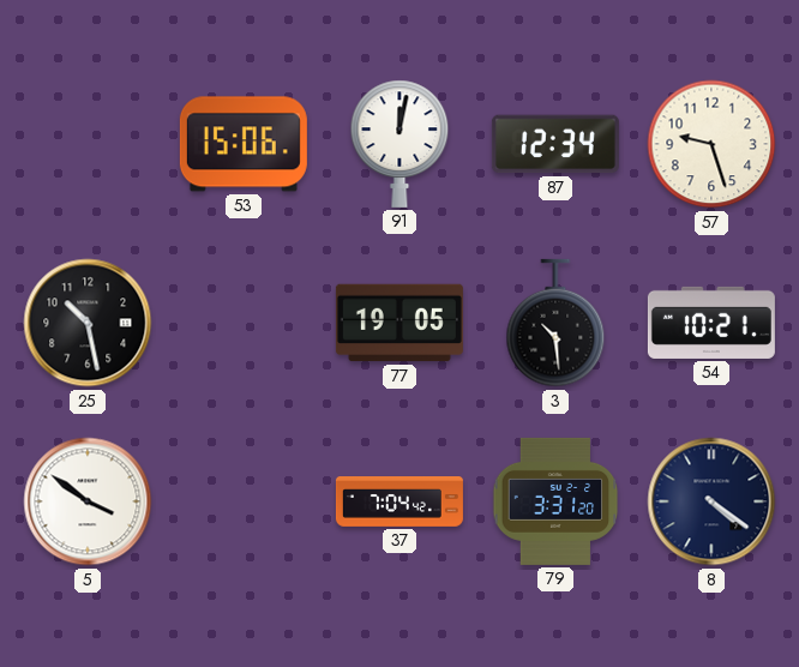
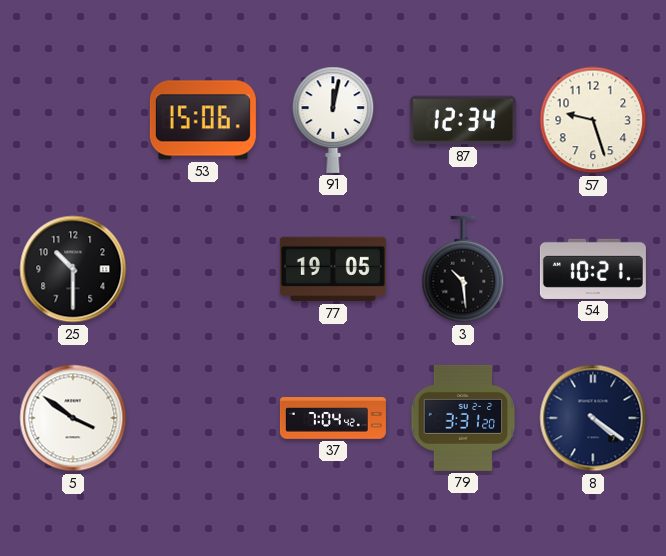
25: 10:28 -> 10:30
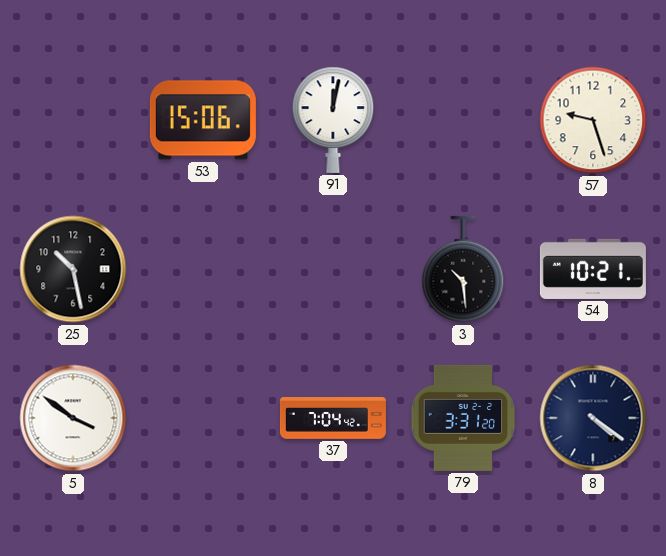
87: 12:34 -> none
25: 10:30 -> 10:28
77: 19:05 -> none
